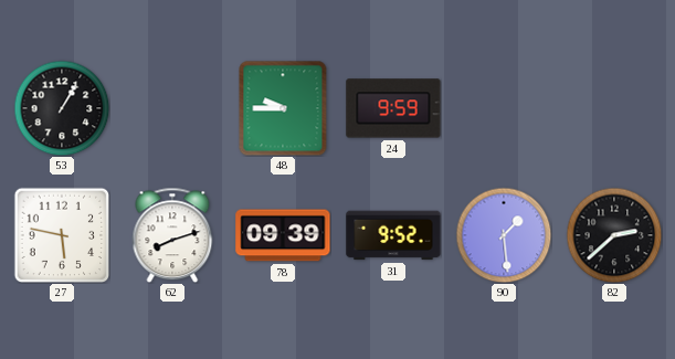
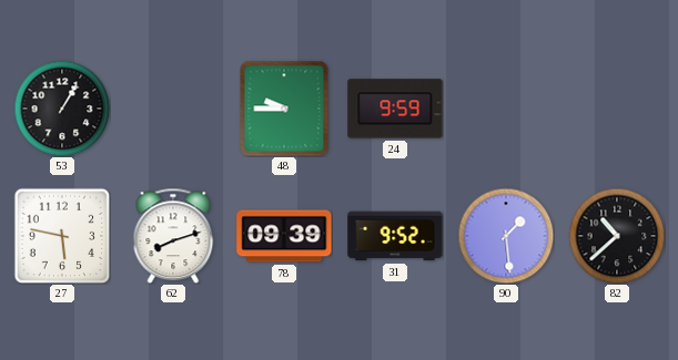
82: 2:38 -> 10:38
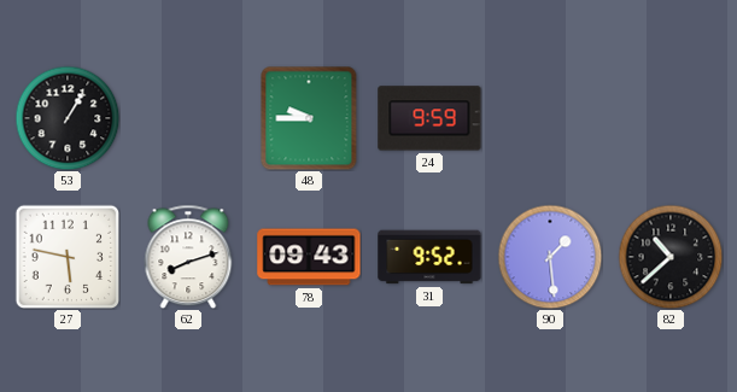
78: 09:39 -> 09:43
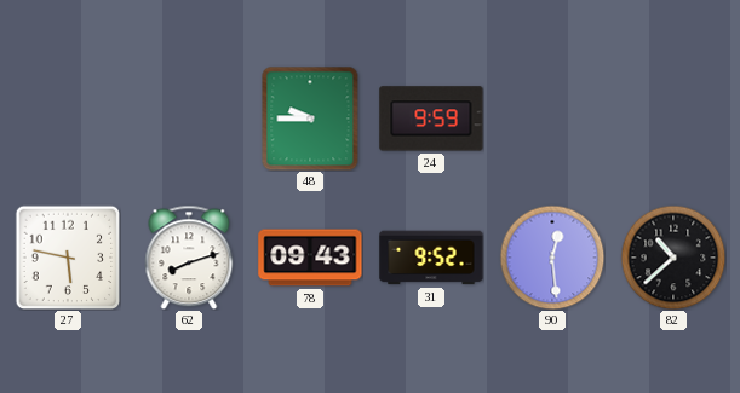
53: 1:05 -> none
90: 1:29 -> 12:29
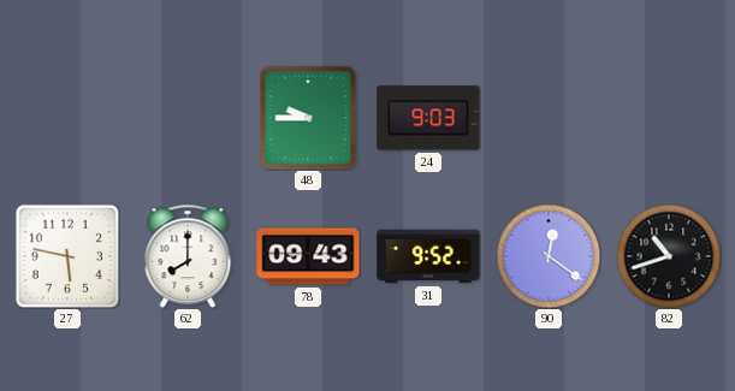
24: 9:59 -> 9:03
62: 8:12 -> 8:00
90: 12:29 -> 12:21
82: 10:38 -> 10:42
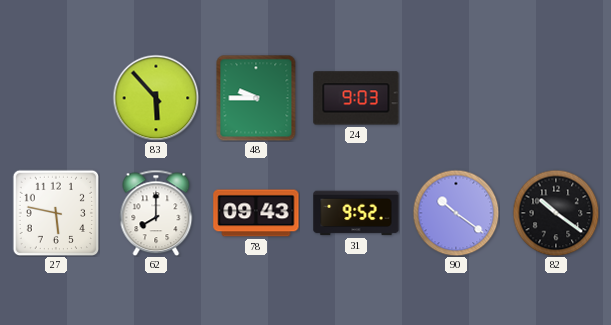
83: none -> 5:53
90: 12:21 -> 10:21
82: 10:42 -> 10:21
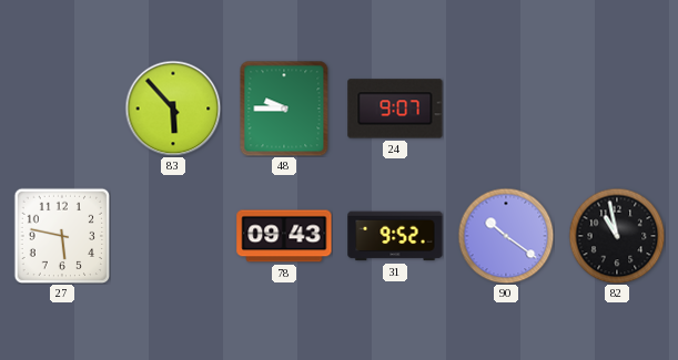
24: 9:03 -> 9:07
62: 8:00 -> none
82: 10:21 -> 10:58
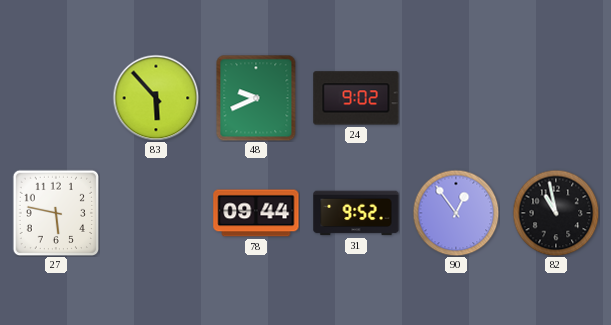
48: 9:45 -> 9:41
24: 9:07 -> 9:02
78: 09:43 -> 09:44
90: 10:21 -> 12:54
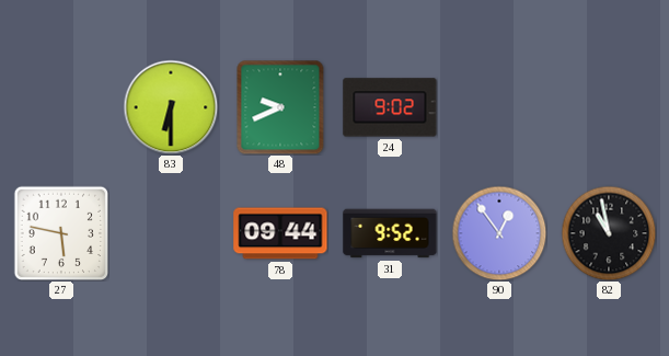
83: 5:53 -> 6:30
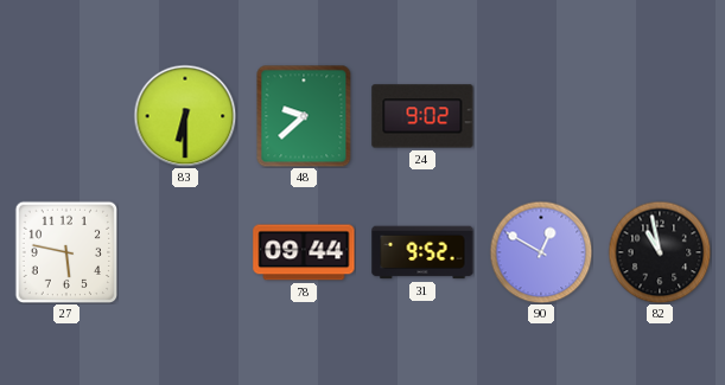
48: 9:41 -> 9:38
90: 12:54 -> 12:50
